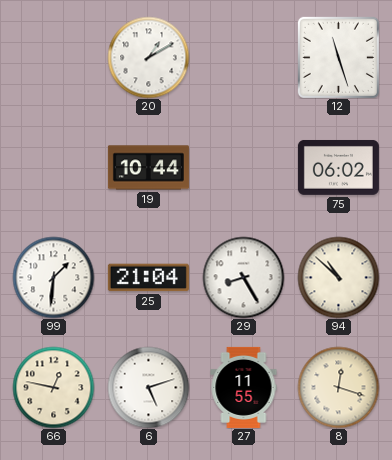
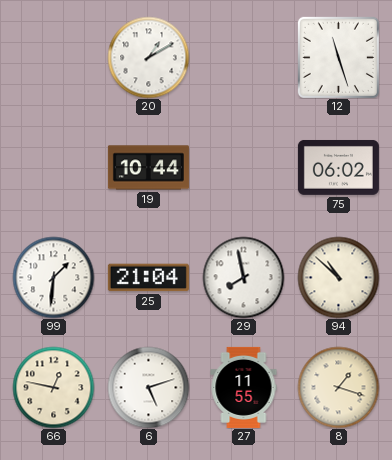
29: 8:25 -> 7:58
8: 12:18 -> 1:18
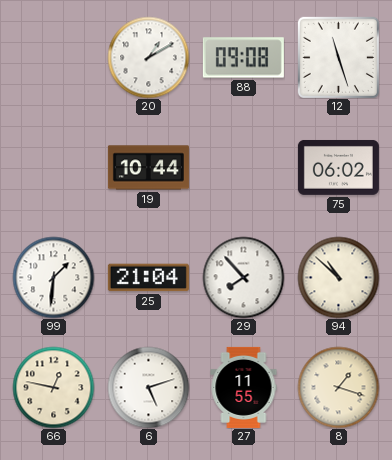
88: none -> 09:08
29: 7:58 -> 7:53
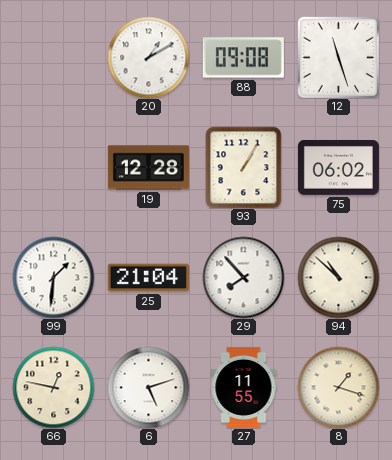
19: 10:44 -> 12:28
93: none -> 1:05
